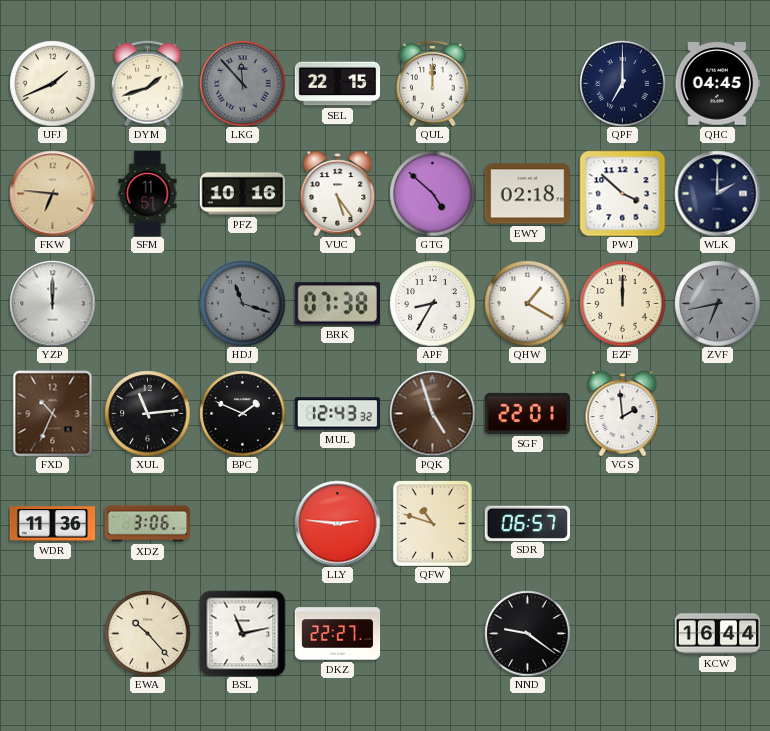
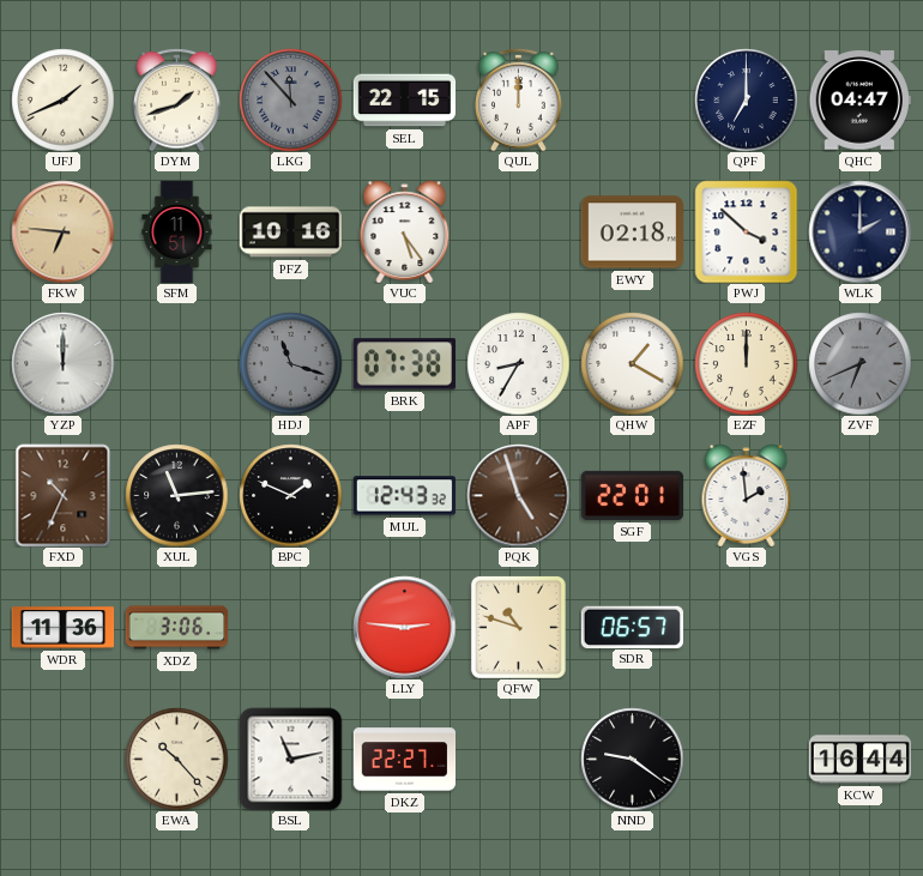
QHC: 04:45 -> 04:47
GTG: 4:52 -> none
ZVF: 6:43 -> 6:41
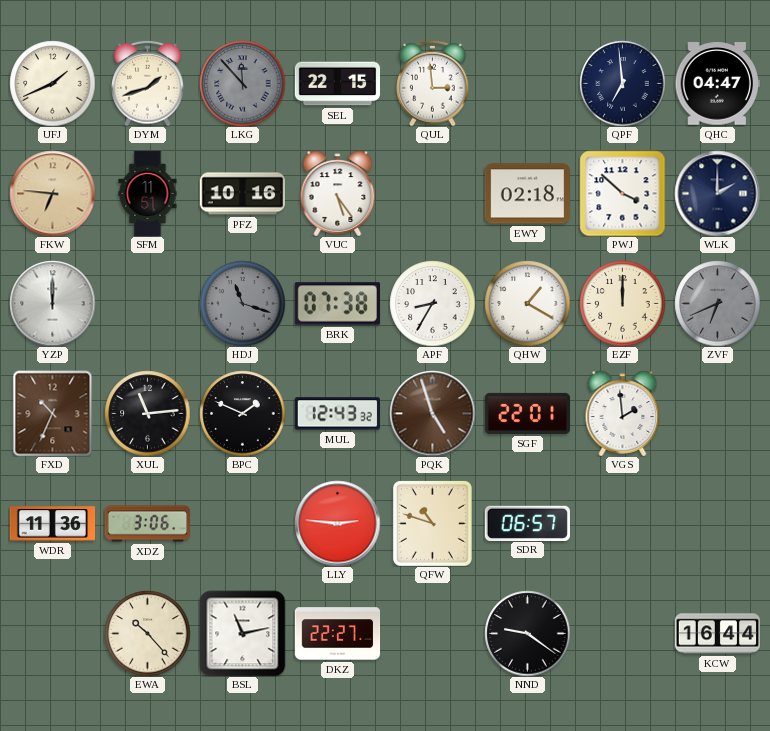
QUL: 12:00 -> 2:59
QPF: 7:00 -> 6:59
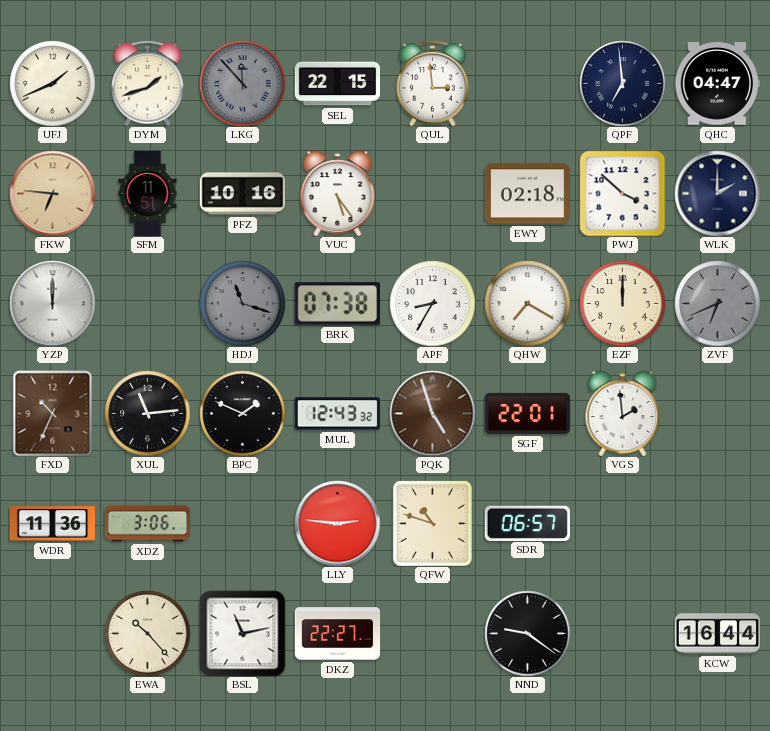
QHW: 1:20 -> 7:20
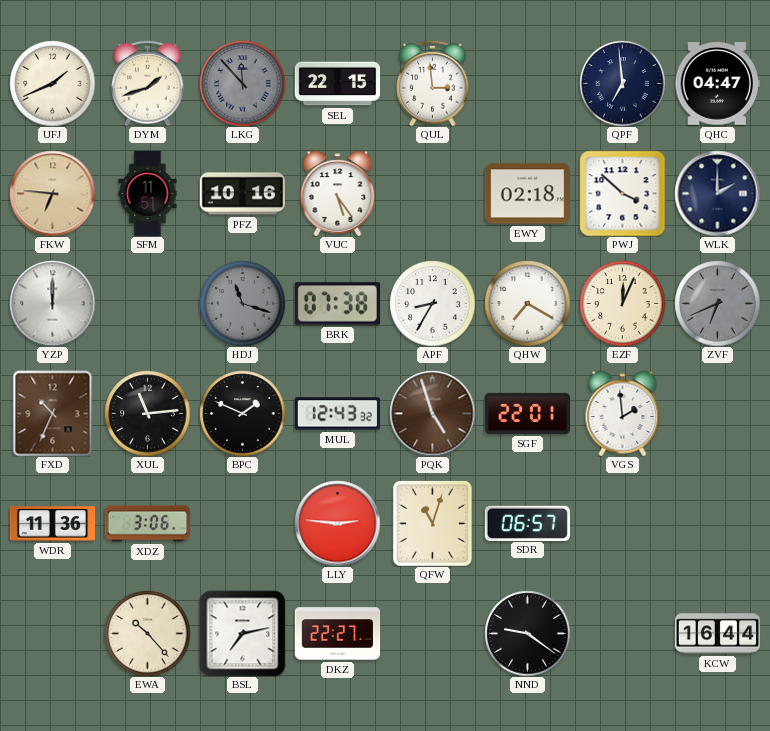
EZF: 12:00 -> 12:04
QFW: 10:48 -> 11:03
BSL: 11:13 -> 7:13
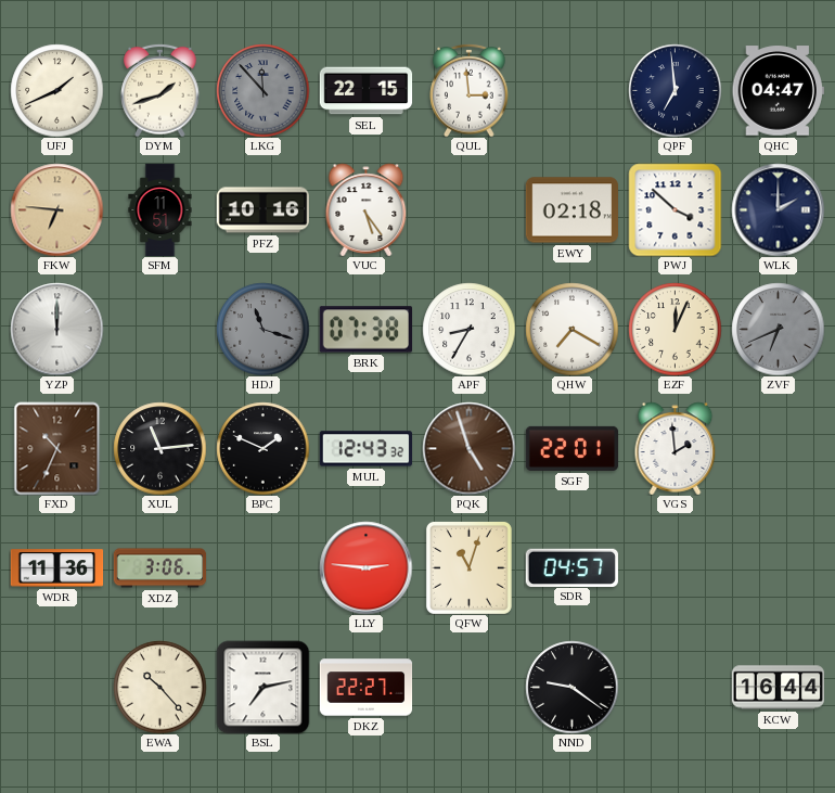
SDR: 06:57 -> 04:57
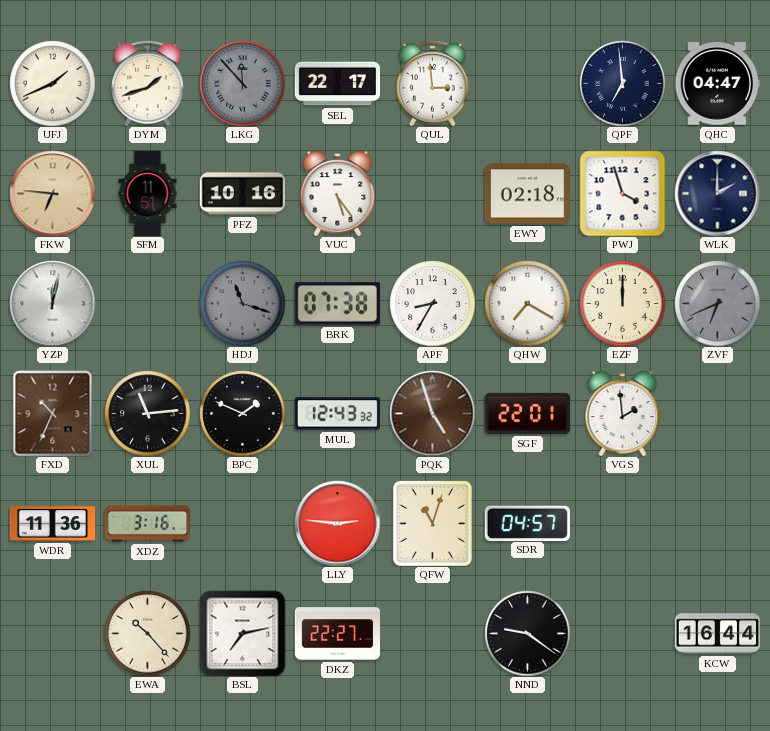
SEL: 22:15 -> 22:17
PWJ: 3:52 -> 3:57
YZP: 12:00 -> 12:02
EZF: 12:04 -> 12:00
XDZ: 3:06 -> 3:16
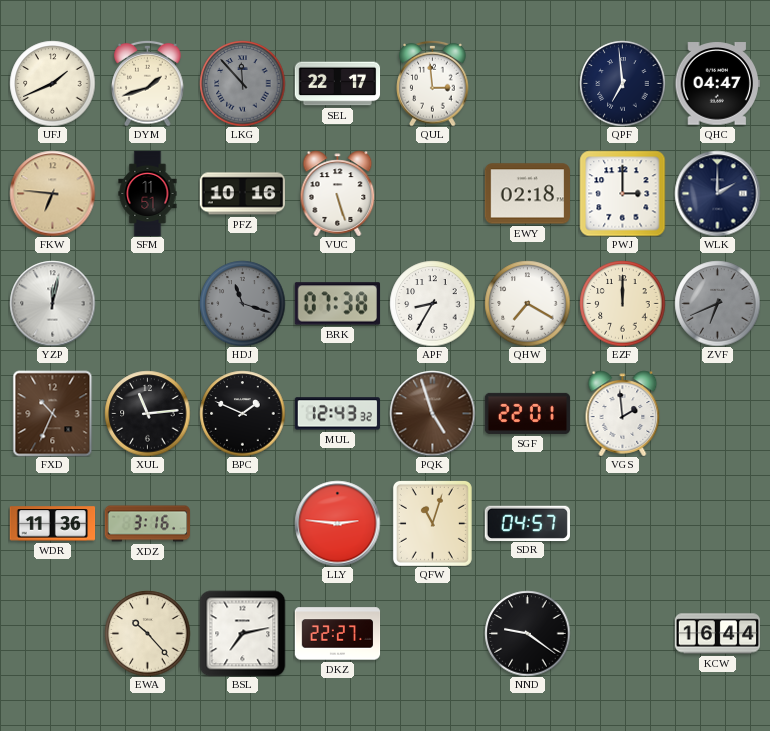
VUC: 5:24 -> 5:27
PWJ: 3:57 -> 3:00
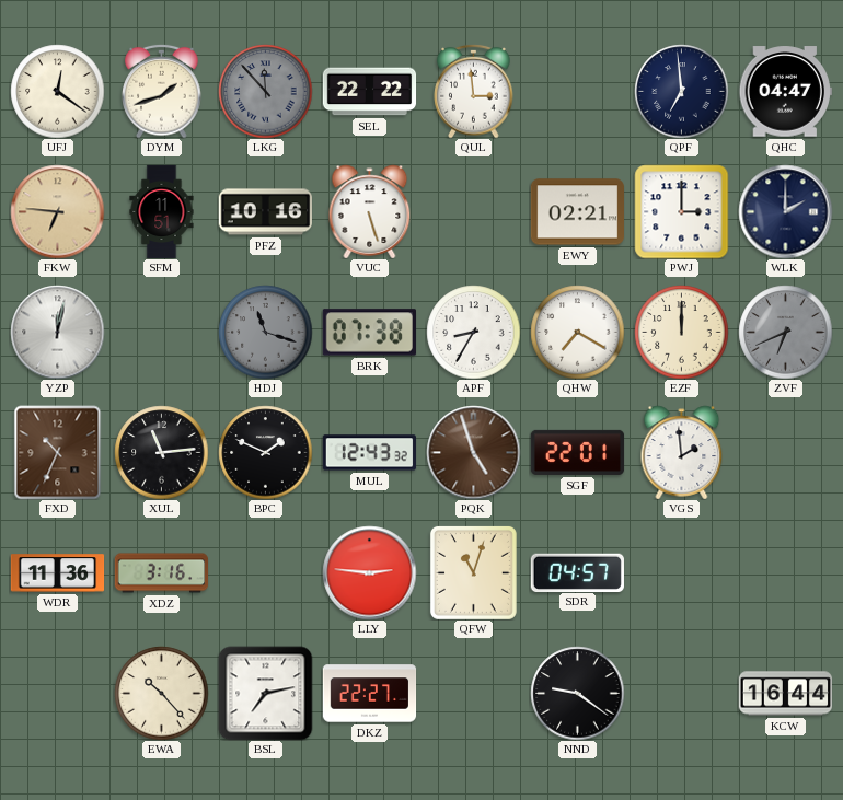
UFJ: 1:41 -> 12:21
SEL: 22:17 -> 22:22
EWY: 02:18 -> 02:21
